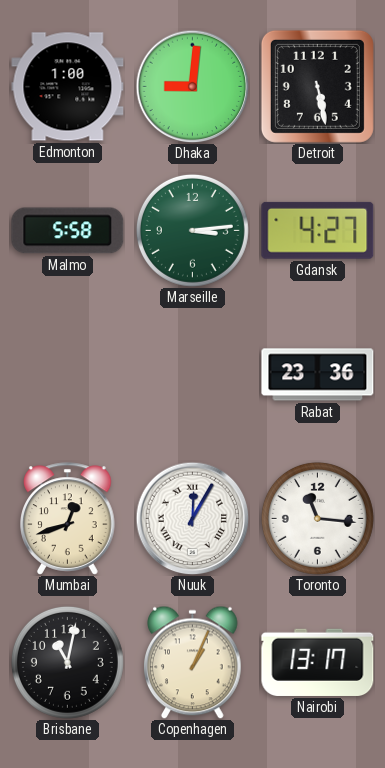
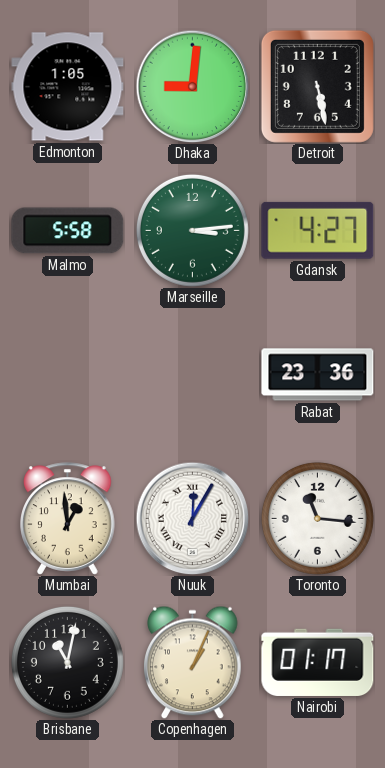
Edmonton: 1:00 -> 1:05
Mumbai: 12:42 -> 12:59
Nairobi: 13:17 -> 01:17
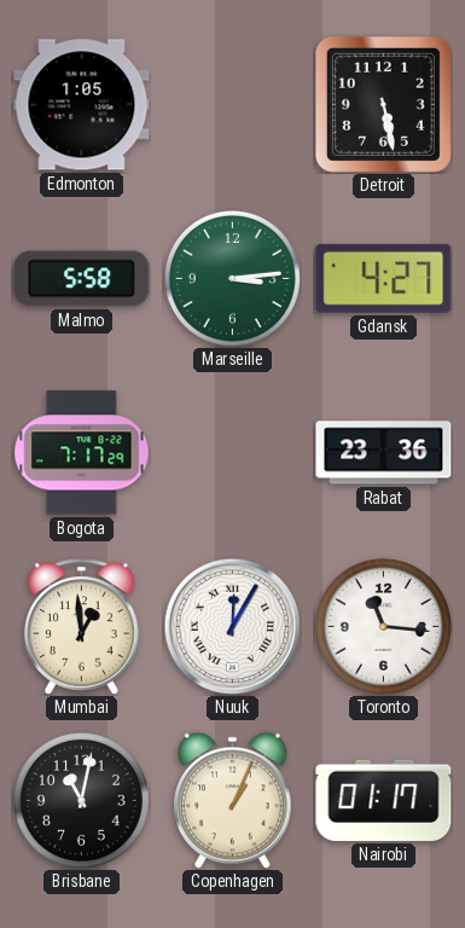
Dhaka: 9:01 -> none
Bogota: none -> 7:17
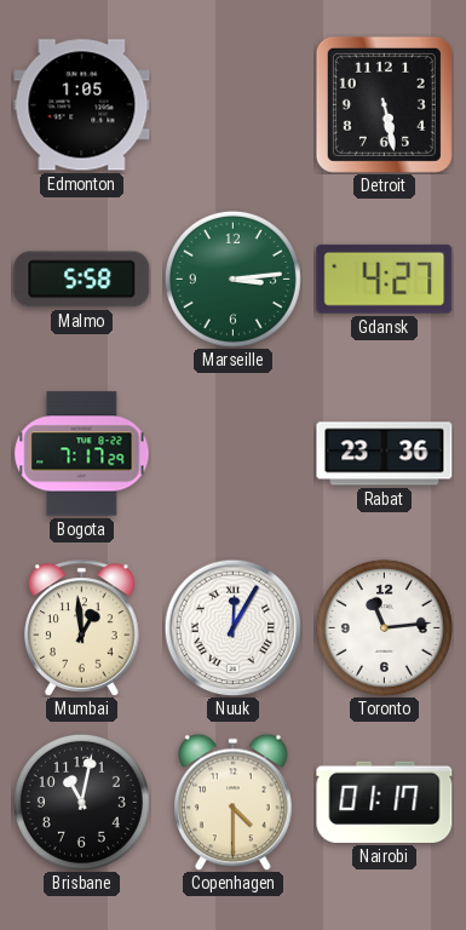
Toronto: 11:16 -> 11:14
Copenhagen: 1:04 -> 4:30
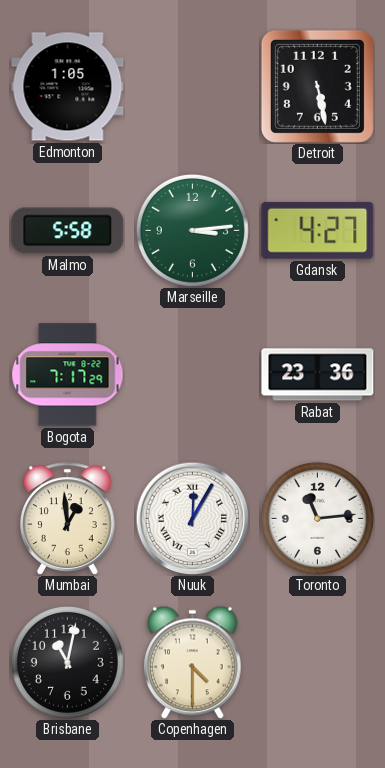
Nairobi: 01:17 -> none
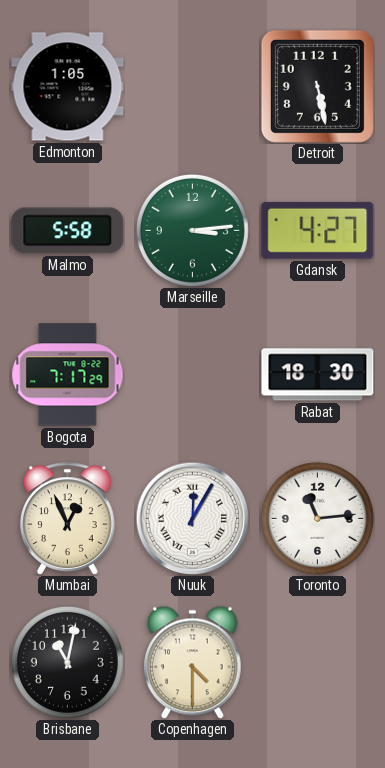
Rabat: 23:36 -> 18:30
Mumbai: 12:59 -> 12:56
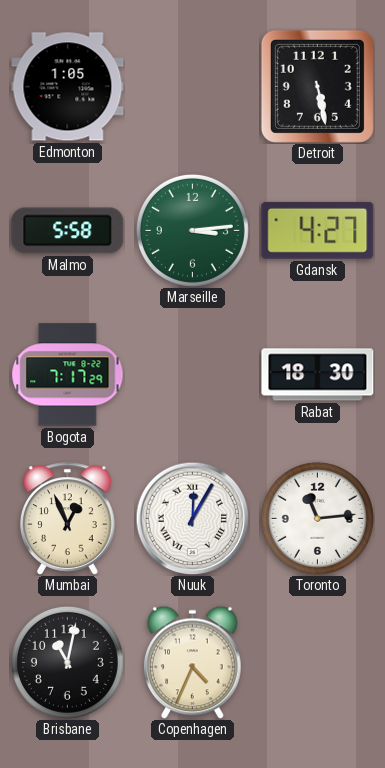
Copenhagen: 4:30 -> 4:34
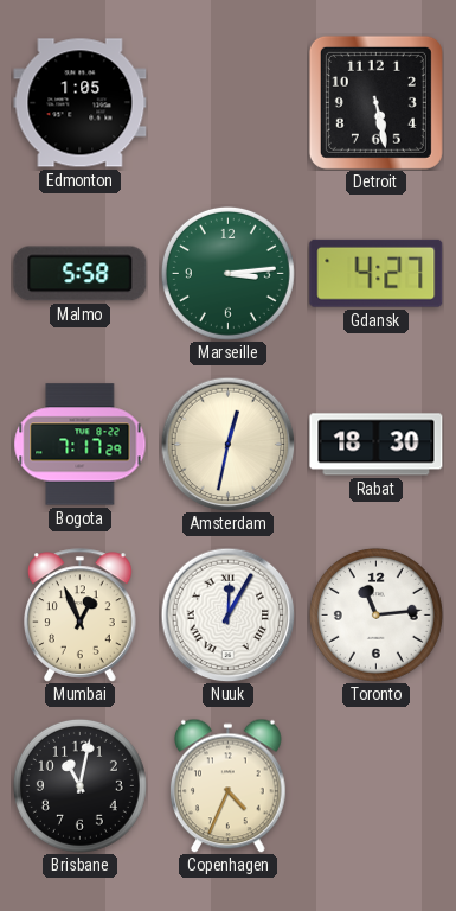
Amsterdam: none -> 12:32
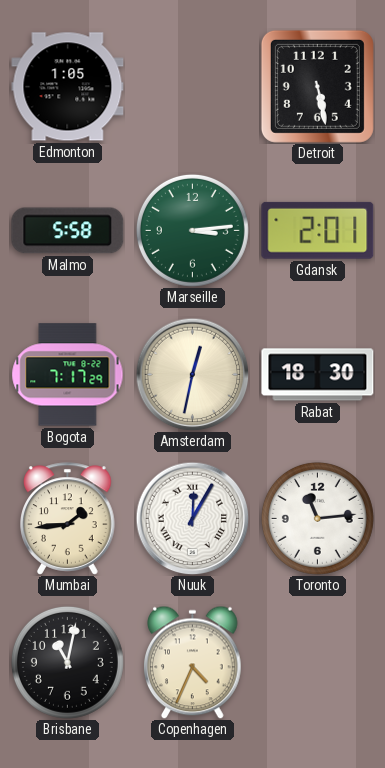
Gdansk: 4:27 -> 2:01
Mumbai: 12:56 -> 1:44
